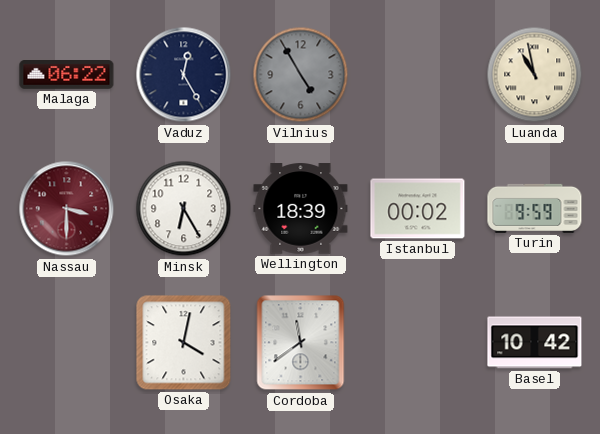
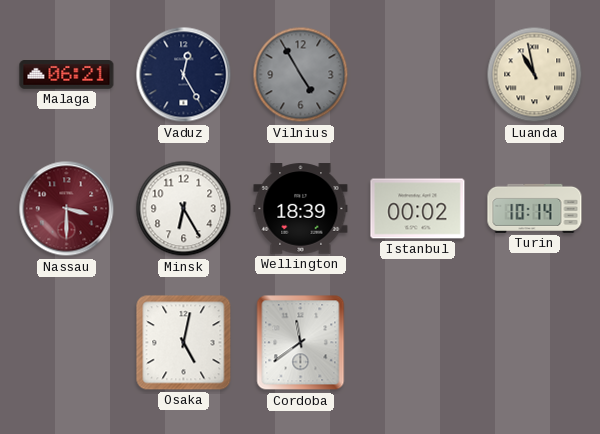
Malaga: 06:22 -> 06:21
Turin: 9:59 -> 10:14
Osaka: 4:02 -> 5:02
Basel: 10:42 -> none
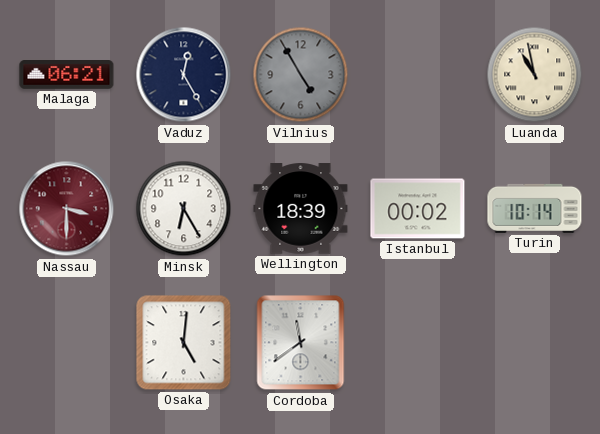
Osaka: 5:02 -> 5:01
